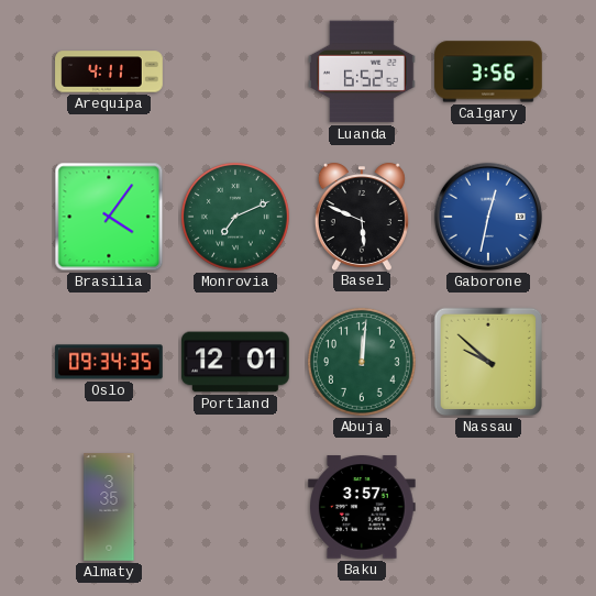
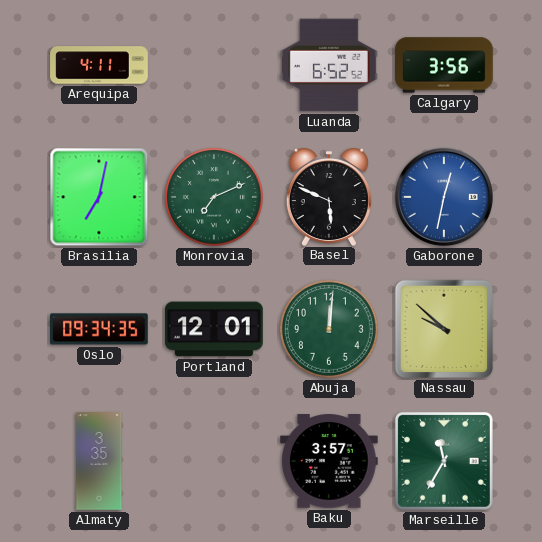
Brasilia: 4:06 -> 7:02
Marseille: none -> 11:35
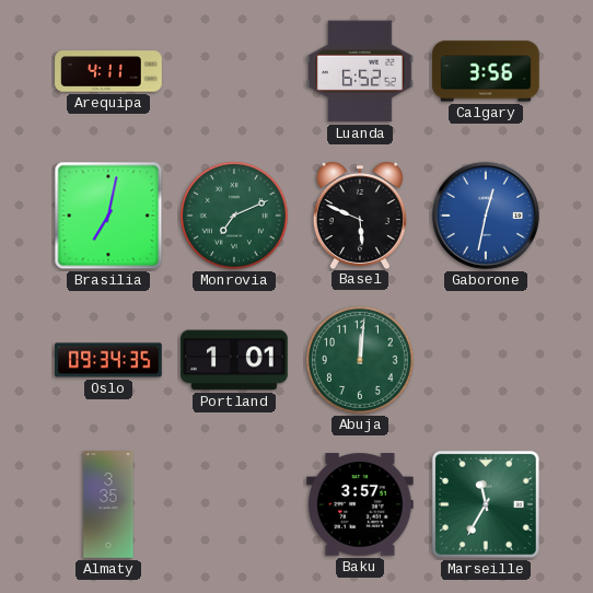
Portland: 12:01 -> 1:01
Nassau: 9:52 -> none
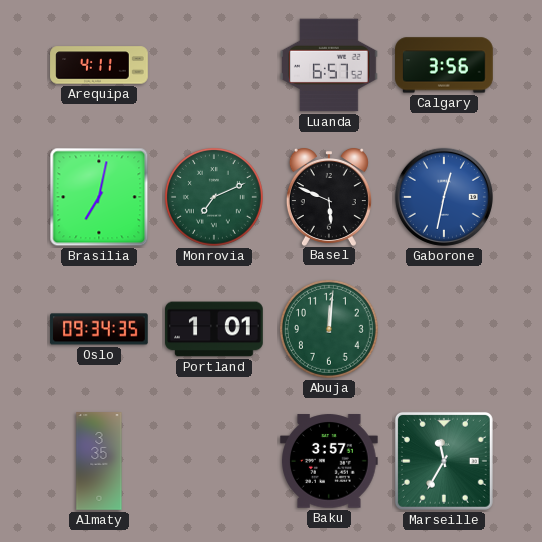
Luanda: 6:52 -> 6:57
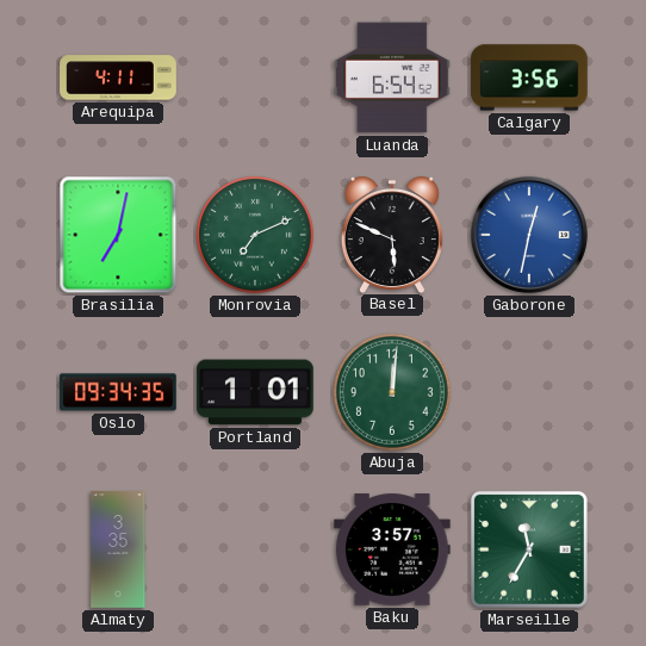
Luanda: 6:57 -> 6:54
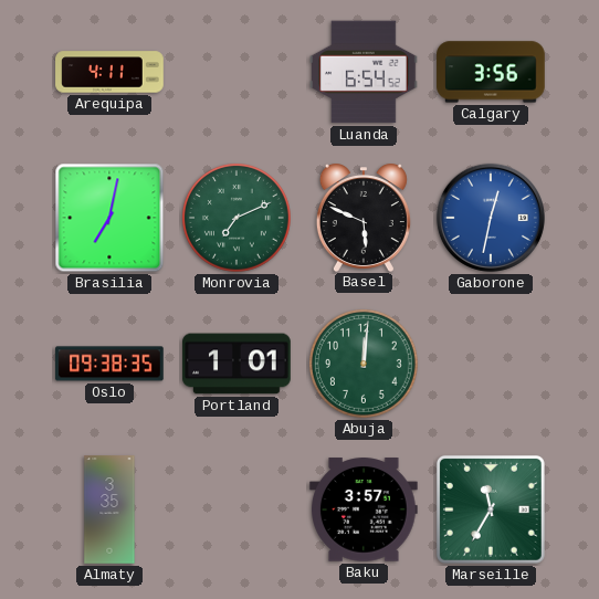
Oslo: 09:34 -> 09:38
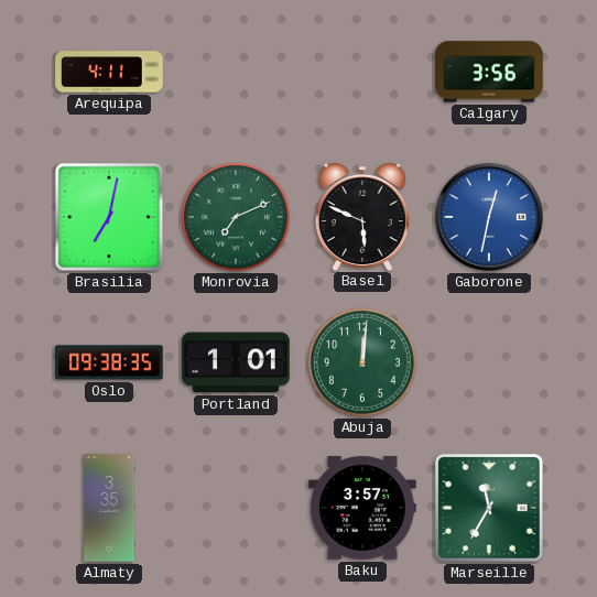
Luanda: 6:54 -> none
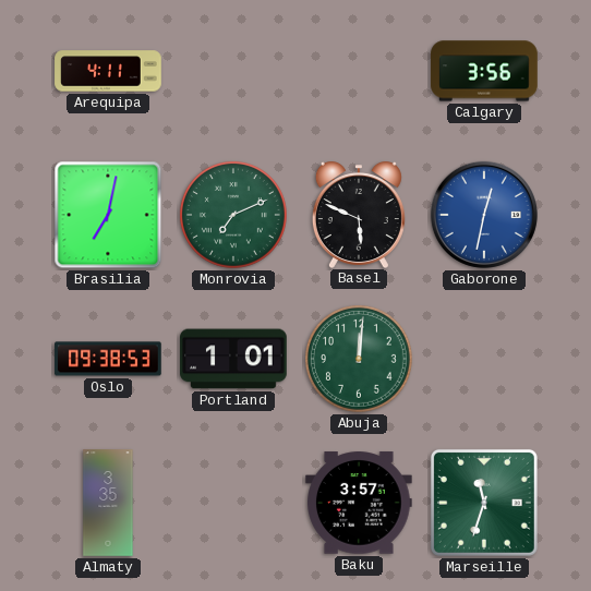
Oslo: 09:38:35 -> 09:38:53
Marseille: 11:35 -> 11:33
